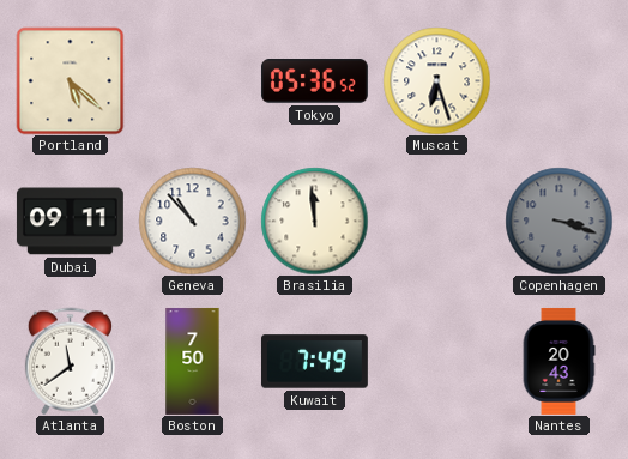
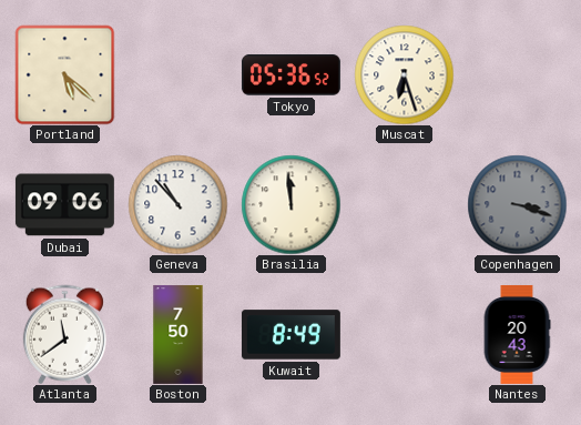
Dubai: 09:11 -> 09:06
Kuwait: 7:49 -> 8:49
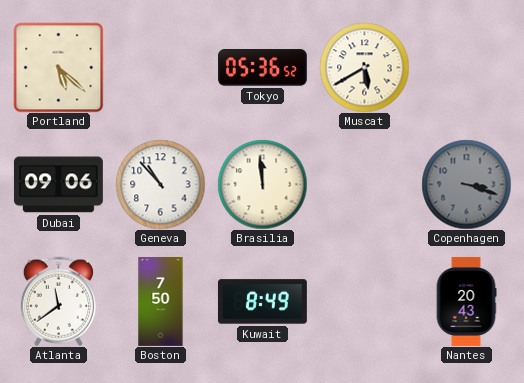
Muscat: 6:27 -> 5:40
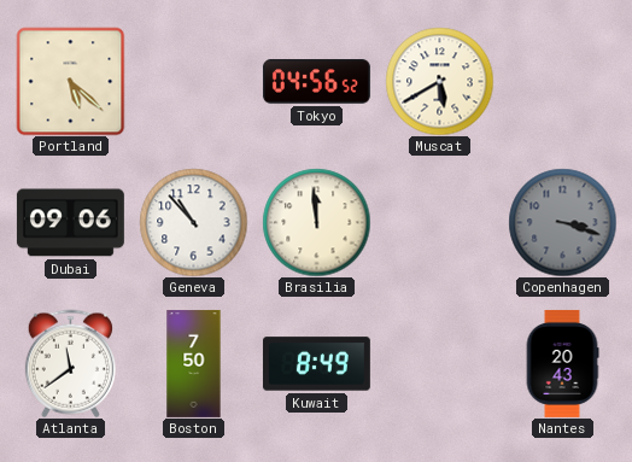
Tokyo: 05:36 -> 04:56
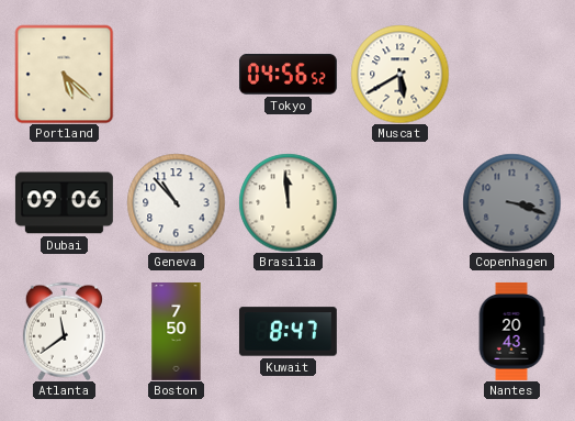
Kuwait: 8:49 -> 8:47
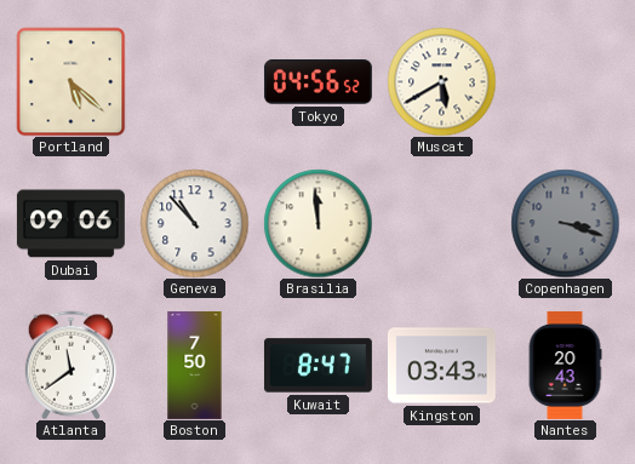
Kingston: none -> 03:43
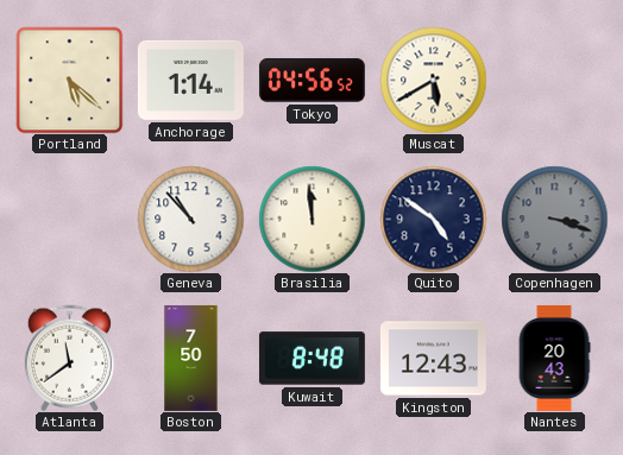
Anchorage: none -> 1:14
Dubai: 09:06 -> none
Quito: none -> 4:51
Kuwait: 8:47 -> 8:48
Kingston: 03:43 -> 12:43
